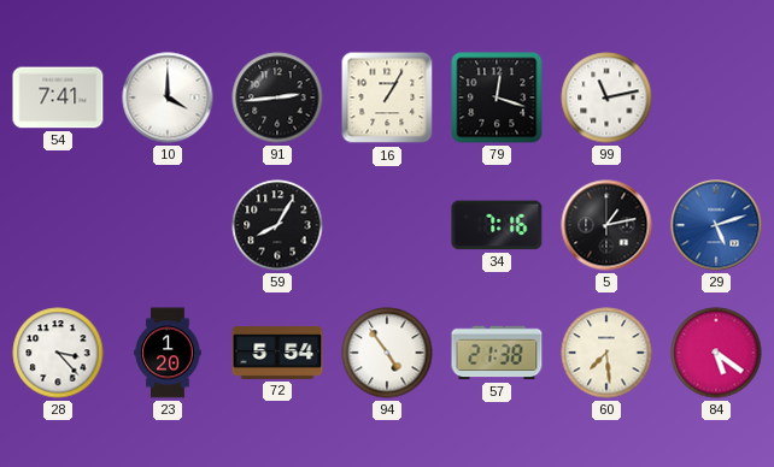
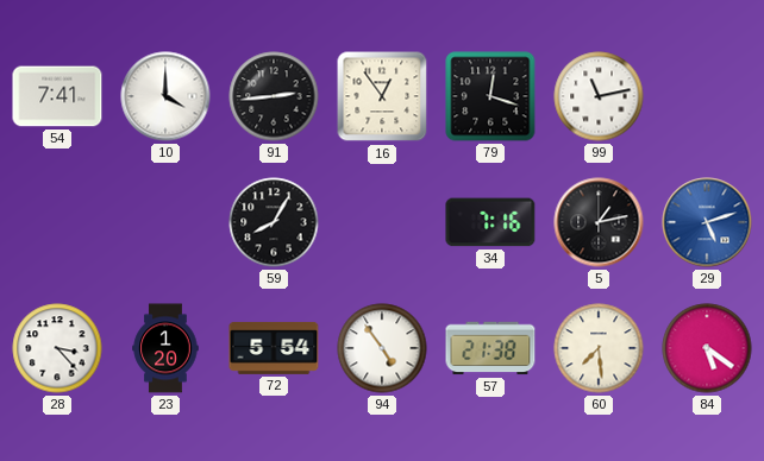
16: 1:05 -> 12:54
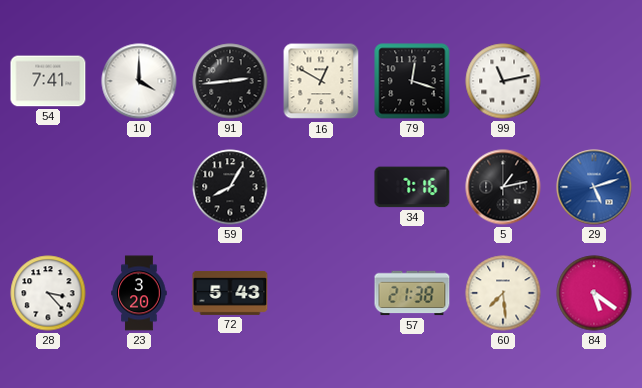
16: 12:54 -> 12:50
23: 1:20 -> 3:20
72: 5:54 -> 5:43
94: 4:54 -> none
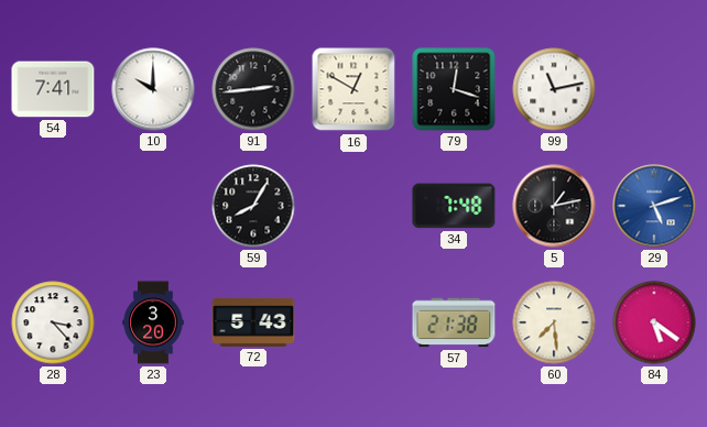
10: 4:00 -> 10:00
34: 7:16 -> 7:48
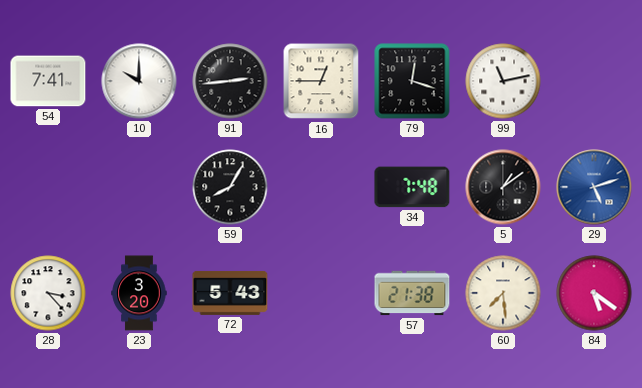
16: 12:50 -> 12:45
5: 1:13 -> 1:09
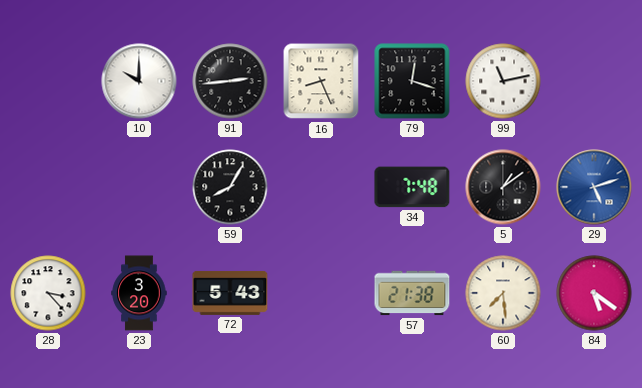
54: 7:41 -> none
16: 12:45 -> 8:26
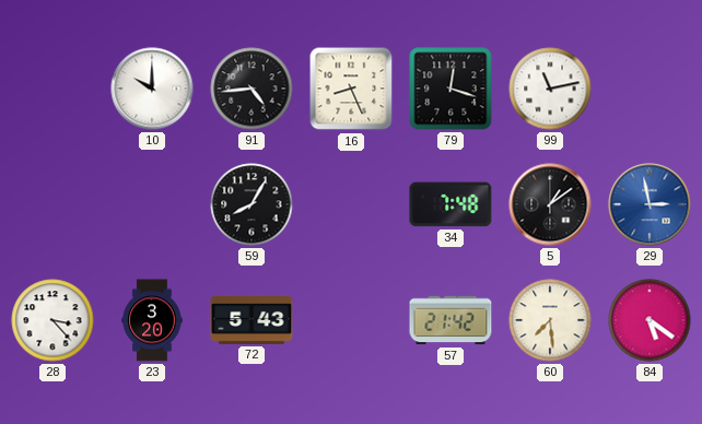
91: 2:44 -> 4:44
29: 5:12 -> 2:58
57: 21:38 -> 21:42
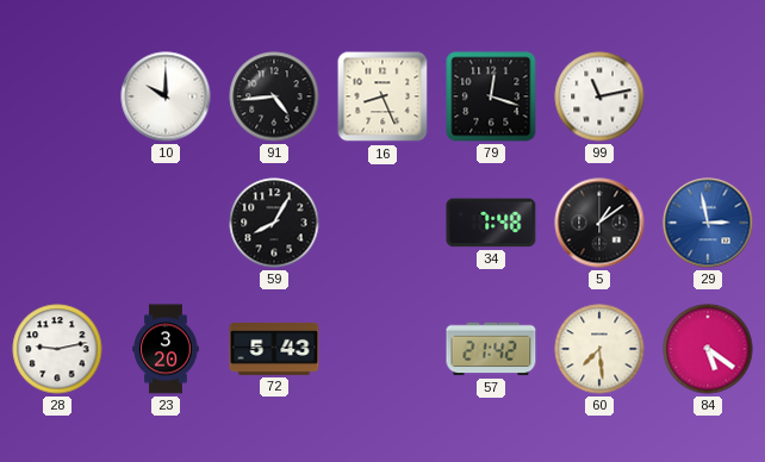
28: 3:23 -> 9:13
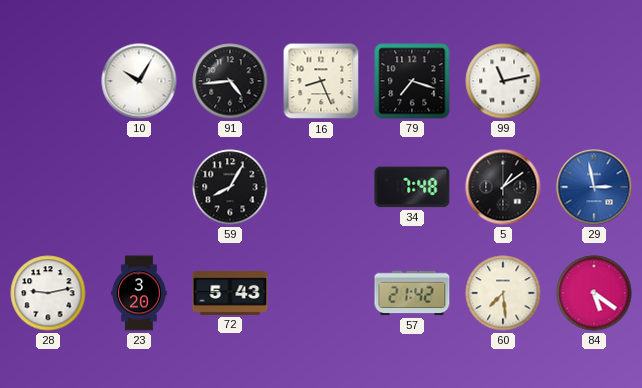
10: 10:00 -> 10:05
79: 12:18 -> 7:18
